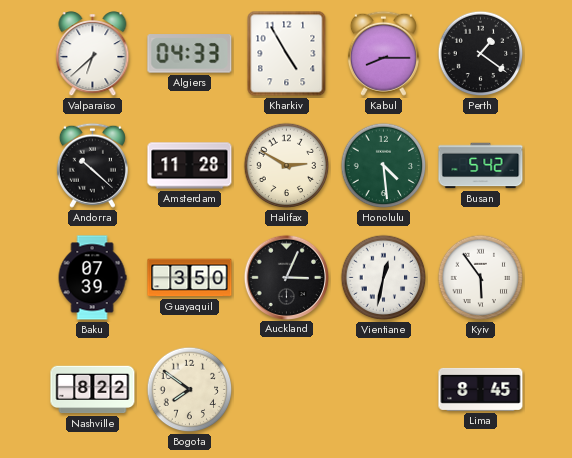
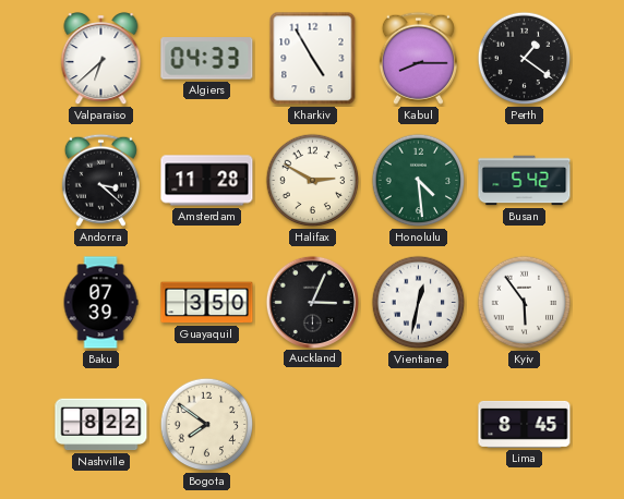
Andorra: 10:22 -> 3:22
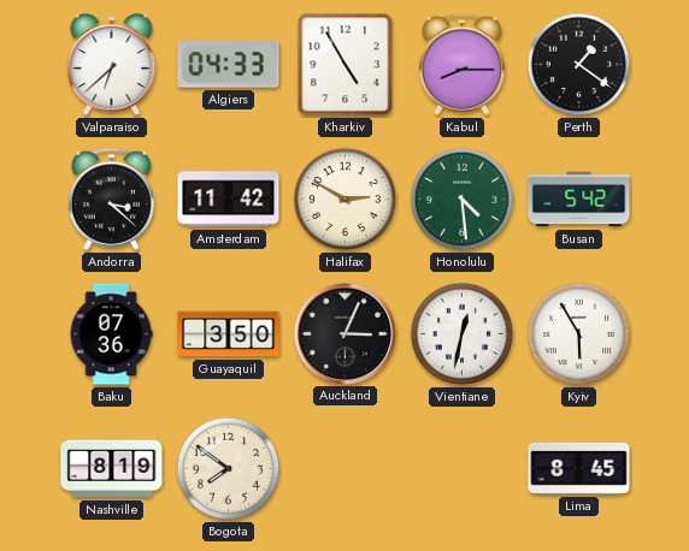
Amsterdam: 11:28 -> 11:42
Baku: 07:39 -> 07:36
Kyiv: 5:54 -> 5:55
Nashville: 8:22 -> 8:19
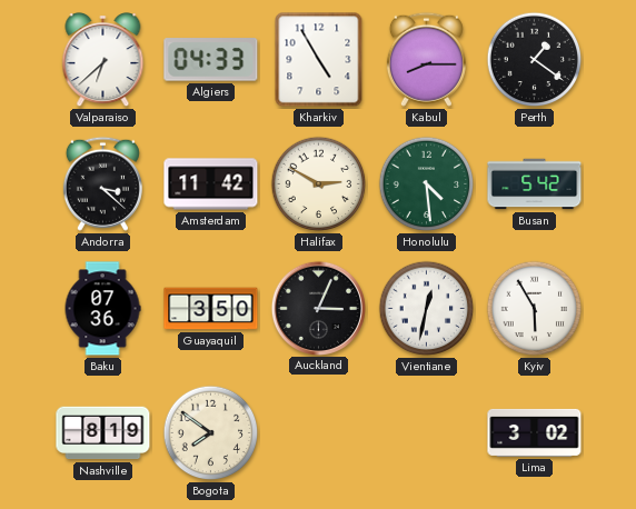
Lima: 8:45 -> 3:02
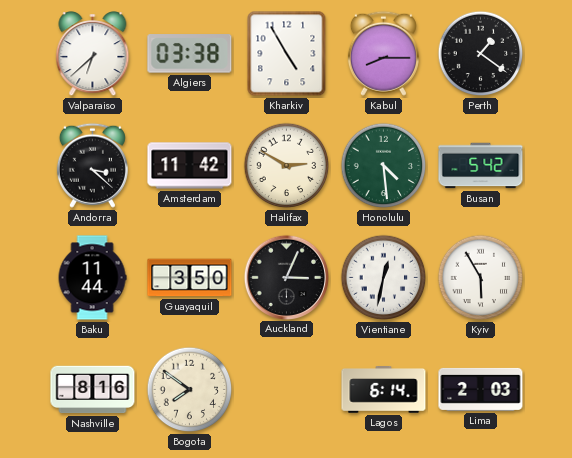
Algiers: 04:33 -> 03:38
Baku: 07:36 -> 11:44
Nashville: 8:19 -> 8:16
Lagos: none -> 6:14
Lima: 3:02 -> 2:03
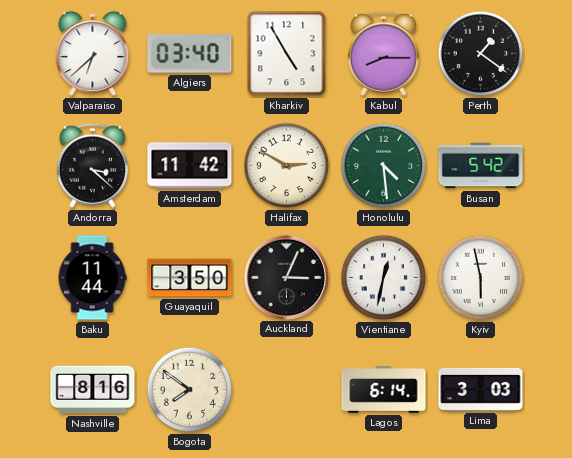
Algiers: 03:38 -> 03:40
Kyiv: 5:55 -> 5:58
Lima: 2:03 -> 3:03
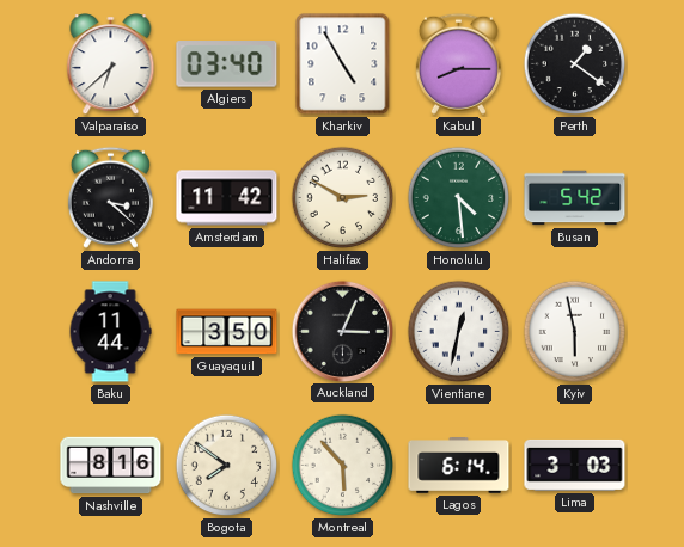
Montreal: none -> 5:53
